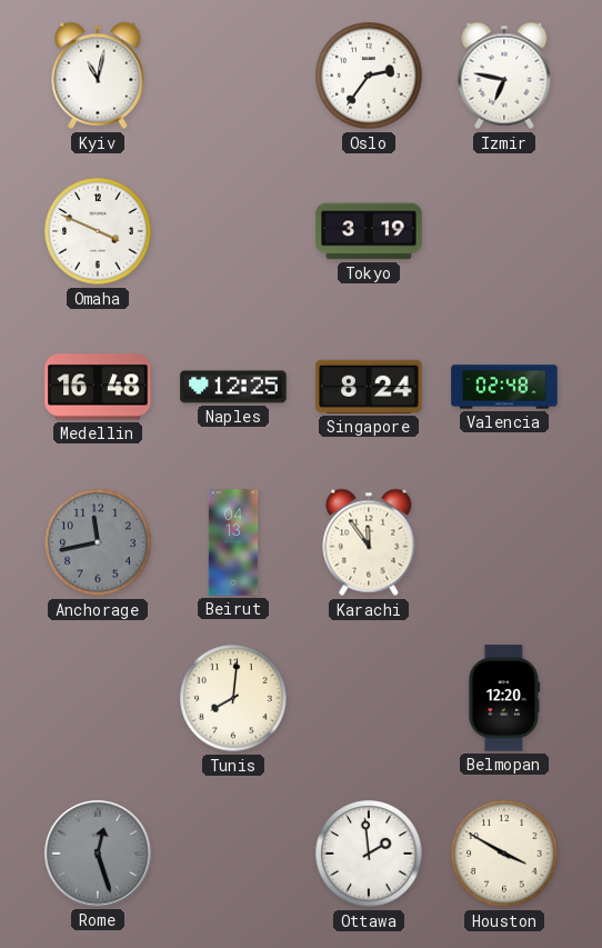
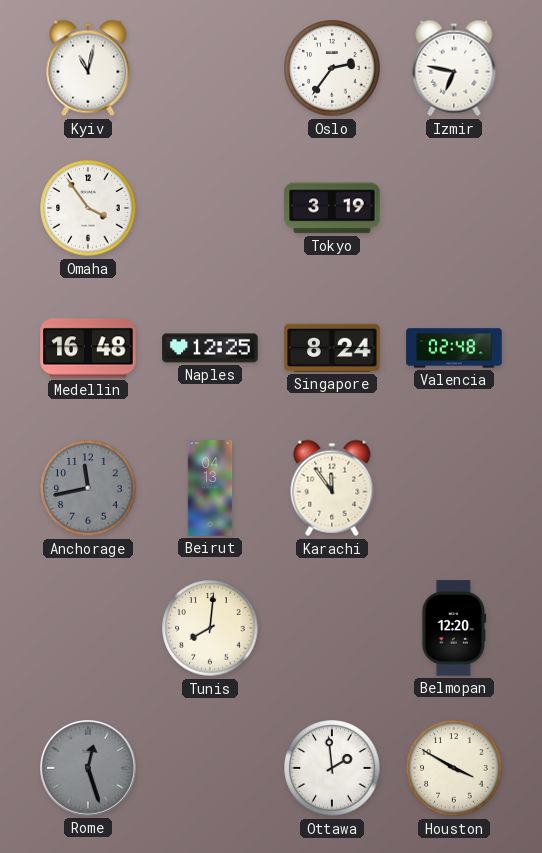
Omaha: 3:49 -> 3:54
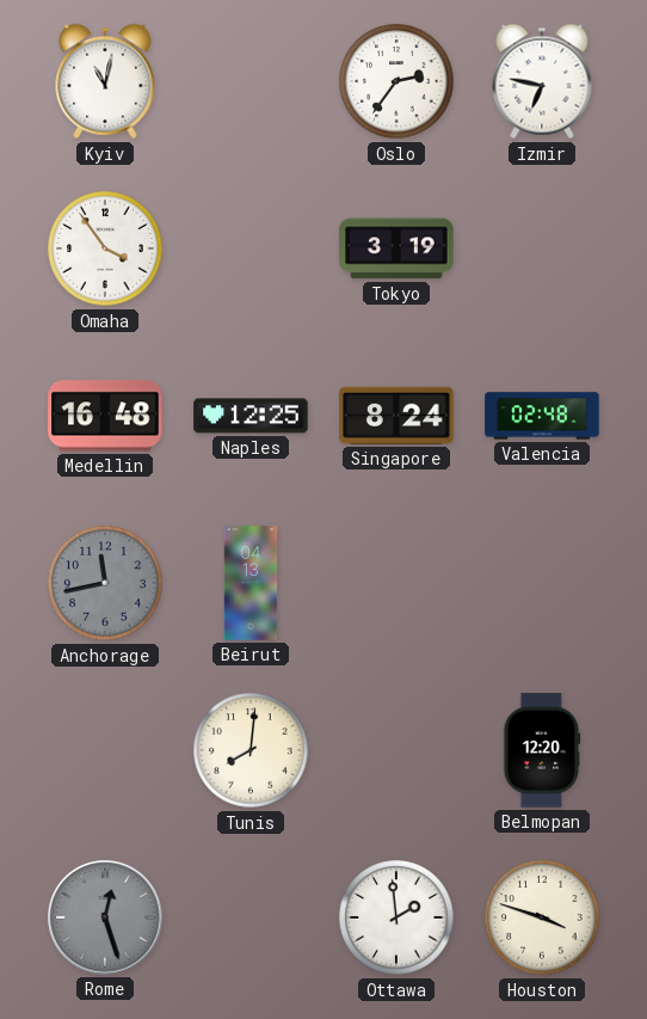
Karachi: 11:54 -> none
Houston: 3:50 -> 3:48
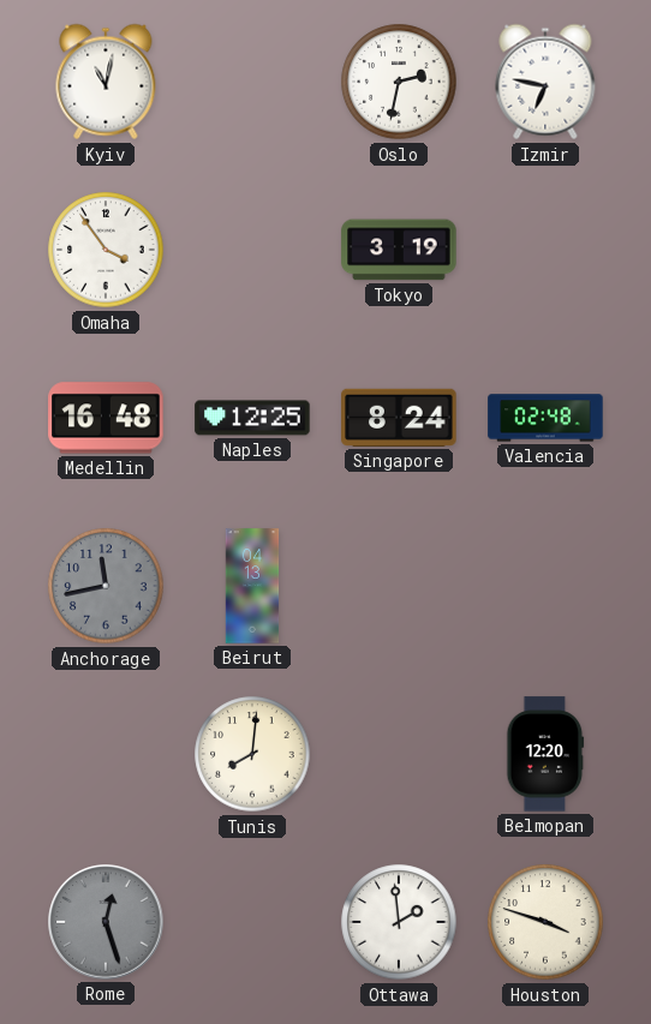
Oslo: 2:36 -> 2:32
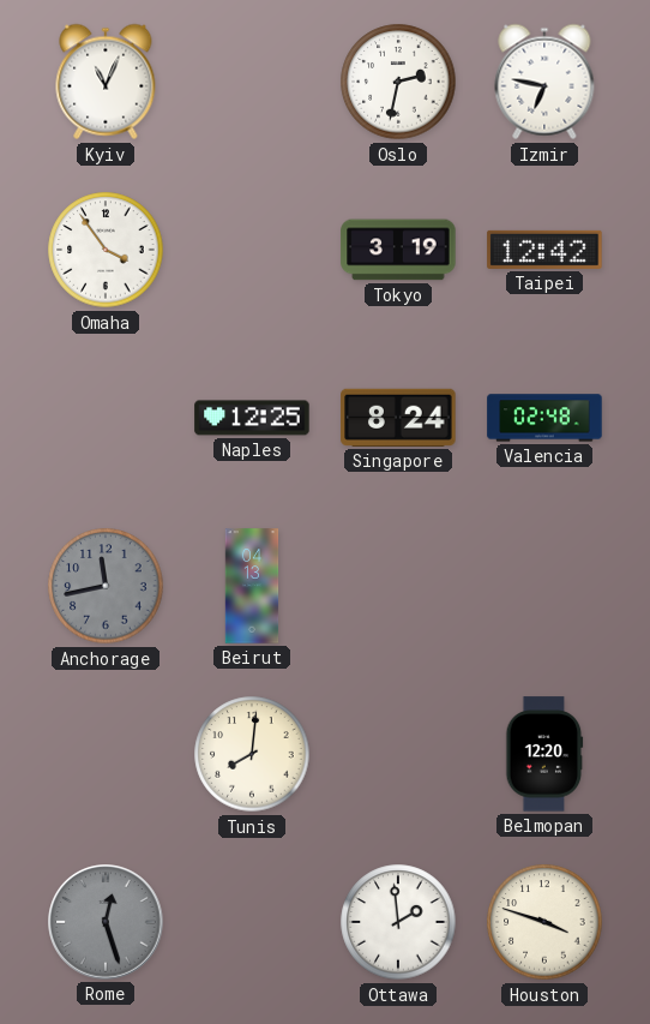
Kyiv: 11:02 -> 11:04
Taipei: none -> 12:42
Medellin: 16:48 -> none
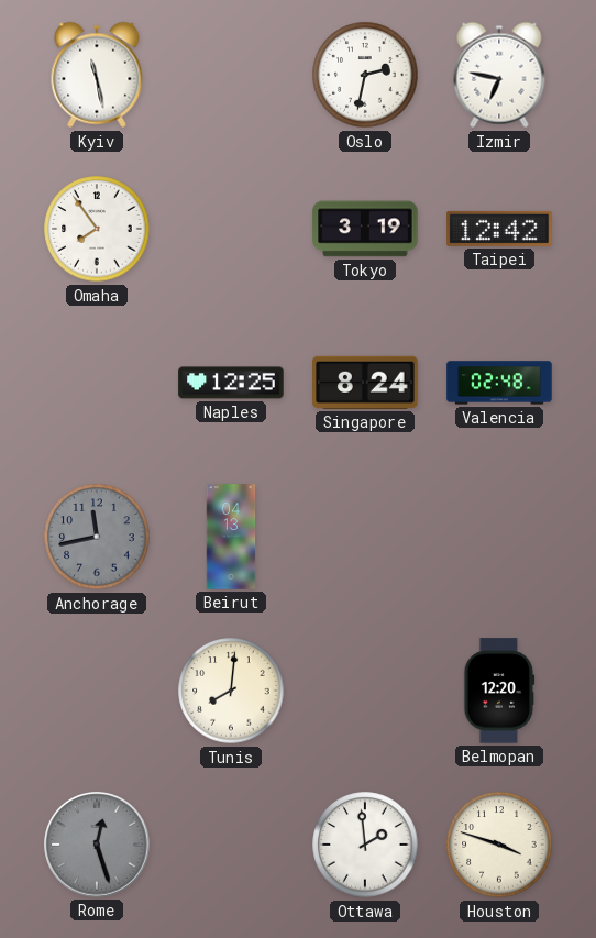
Kyiv: 11:04 -> 11:28
Omaha: 3:54 -> 7:54
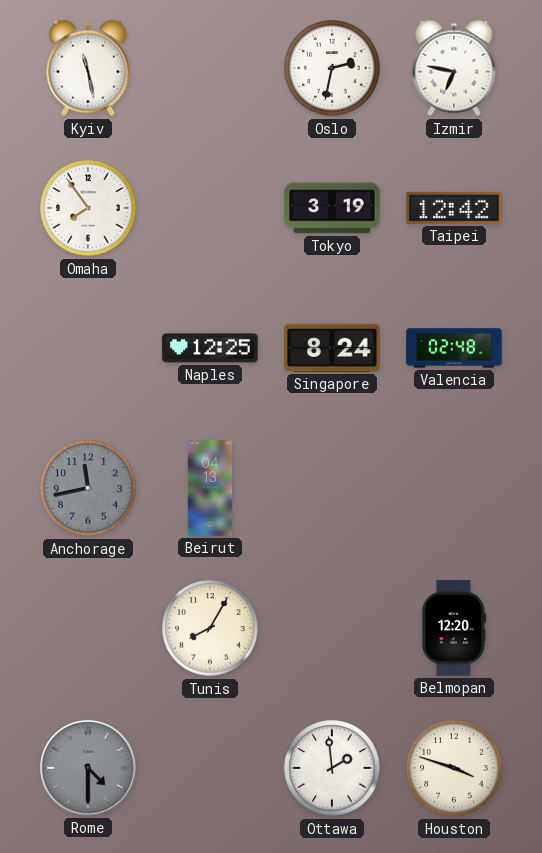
Tunis: 8:01 -> 8:05
Rome: 12:27 -> 4:30
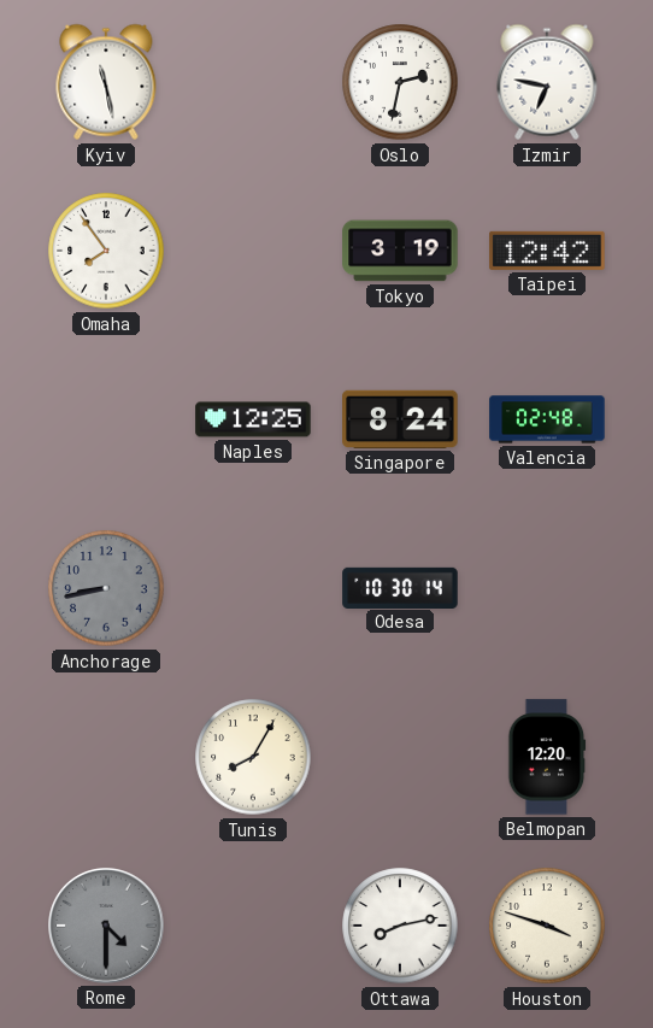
Anchorage: 11:43 -> 8:43
Beirut: 04:13 -> none
Odesa: none -> 10:30
Ottawa: 1:59 -> 8:13
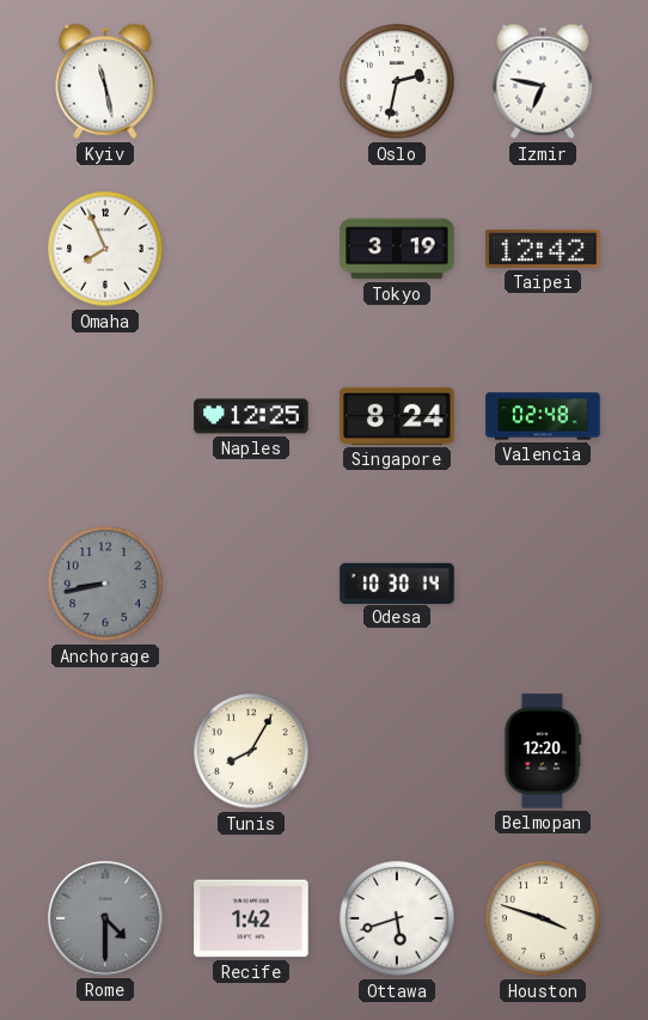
Omaha: 7:54 -> 7:56
Recife: none -> 1:42
Ottawa: 8:13 -> 5:42
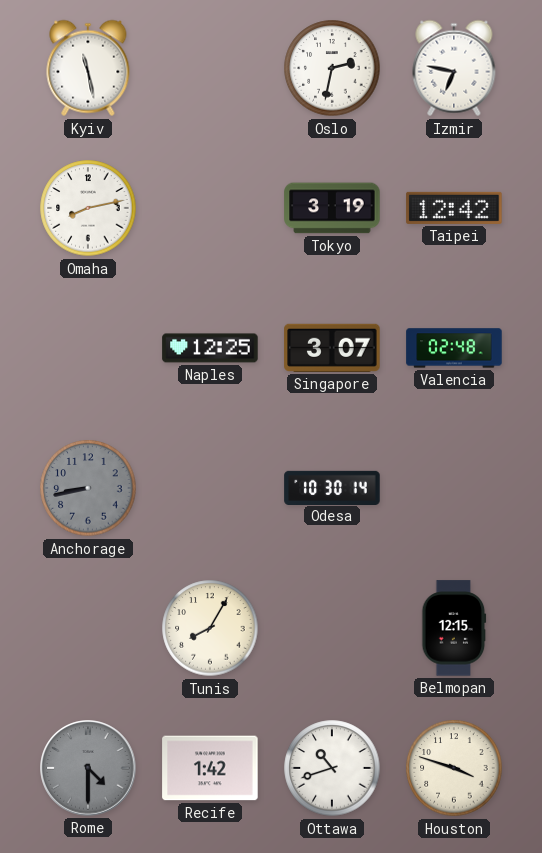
Omaha: 7:56 -> 8:13
Singapore: 8:24 -> 3:07
Belmopan: 12:20 -> 12:15
Ottawa: 5:42 -> 10:42
